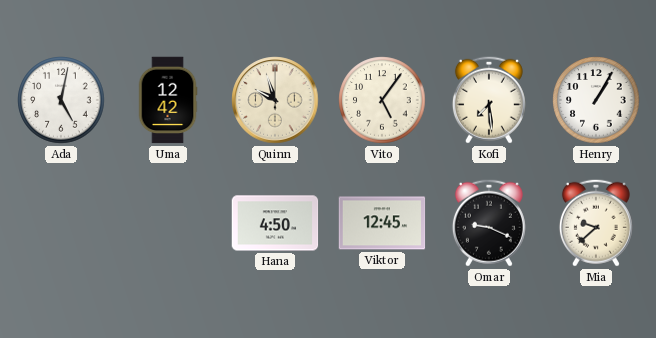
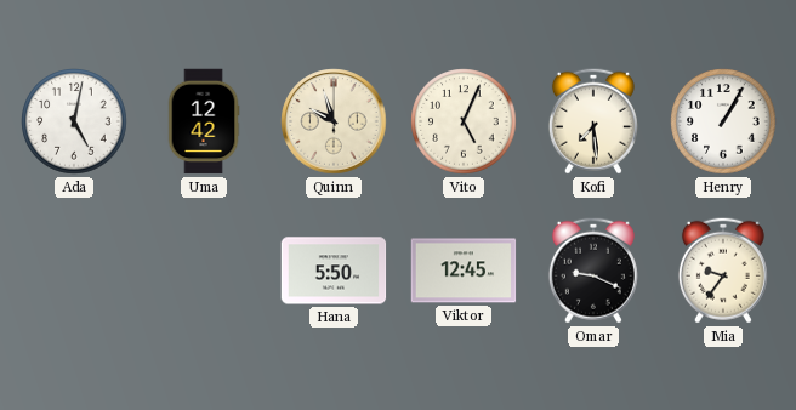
Vito: 5:06 -> 5:04
Hana: 4:50 -> 5:50
Mia: 9:38 -> 9:36
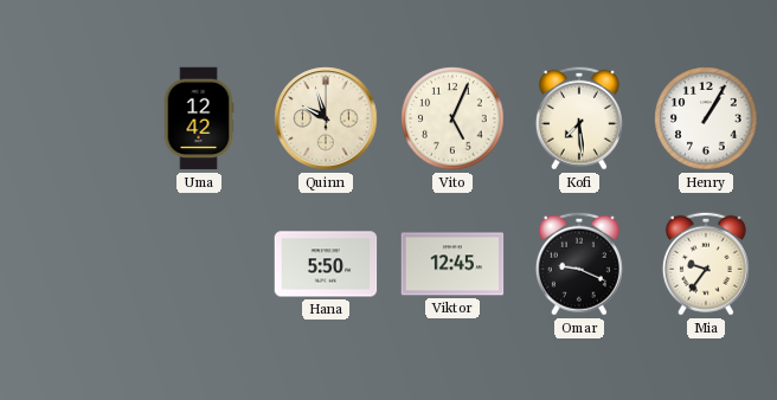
Ada: 5:02 -> none
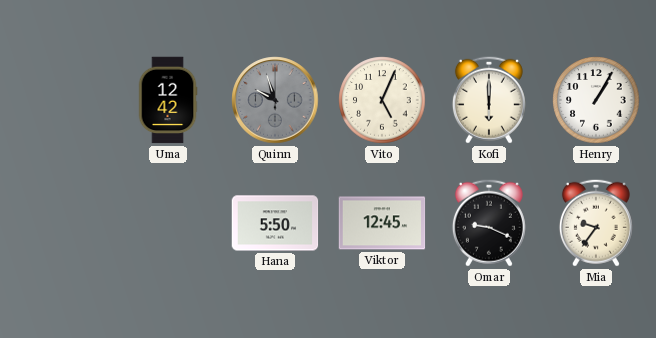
Quinn dial: cream -> grey
Kofi: 7:29 -> 6:00
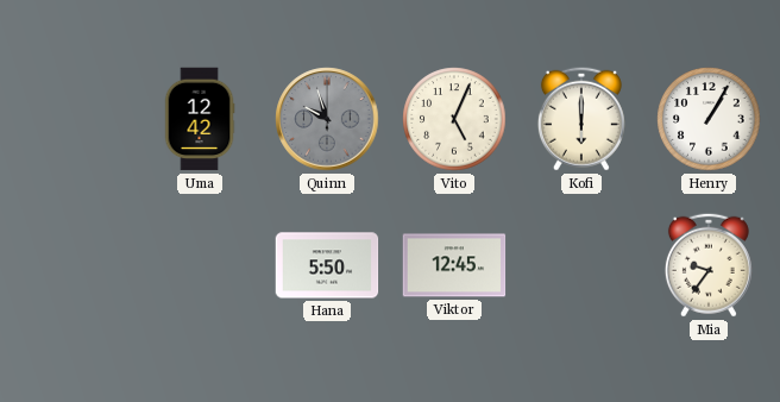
Omar: 9:19 -> none
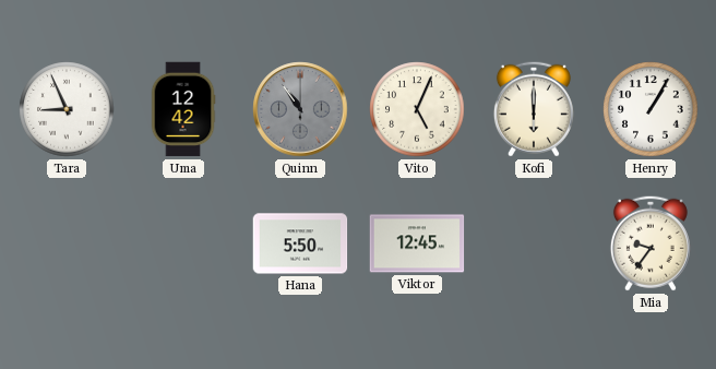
Tara: none -> 8:56
Quinn: 9:57 -> 10:54
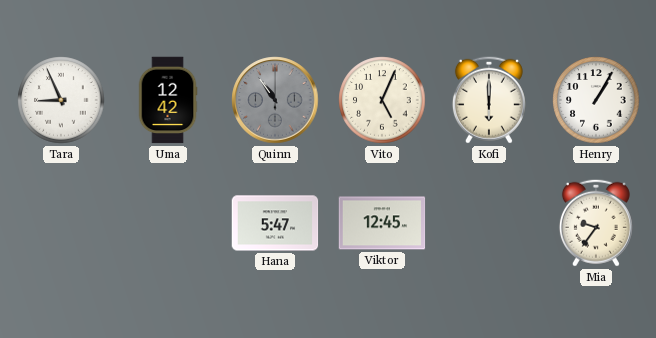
Hana: 5:50 -> 5:47
